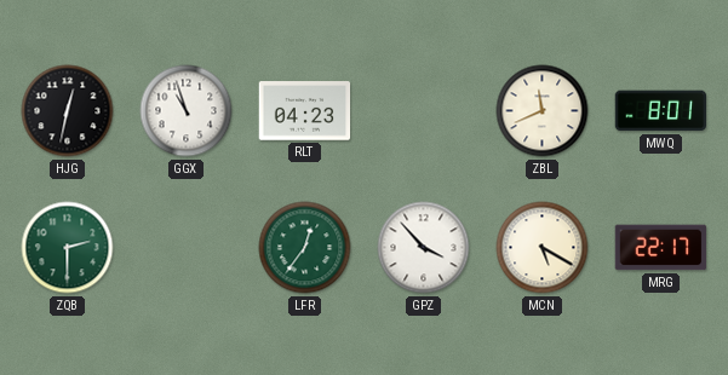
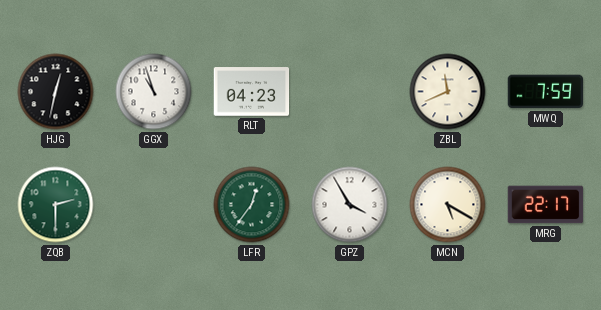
MWQ: 8:01 -> 7:59
GPZ: 3:53 -> 3:55
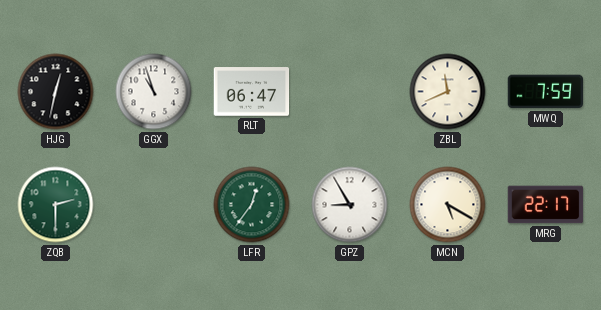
RLT: 04:23 -> 06:47
GPZ: 3:55 -> 8:55
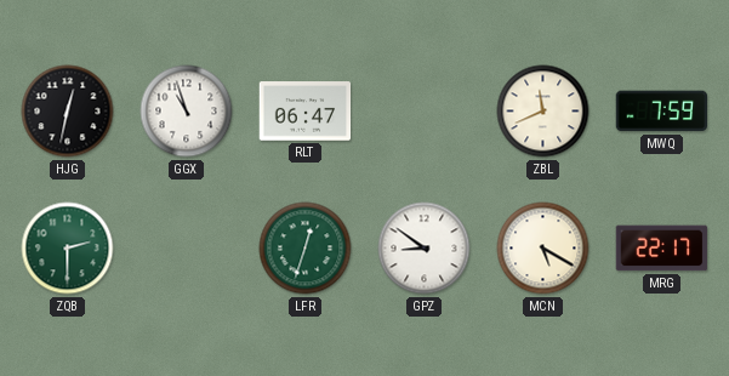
LFR: 12:36 -> 12:33
GPZ: 8:55 -> 8:51
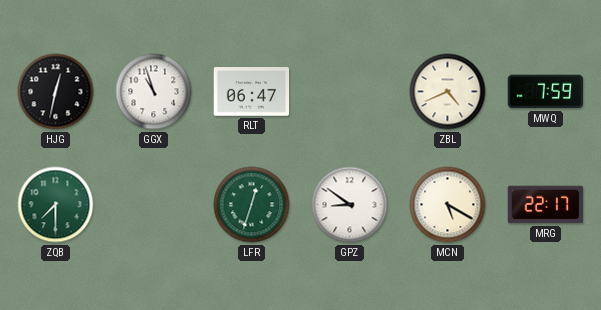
ZBL: 11:41 -> 4:41
ZQB: 2:30 -> 7:30
